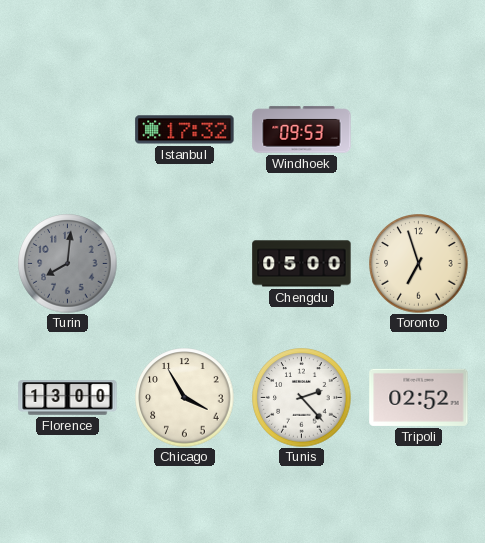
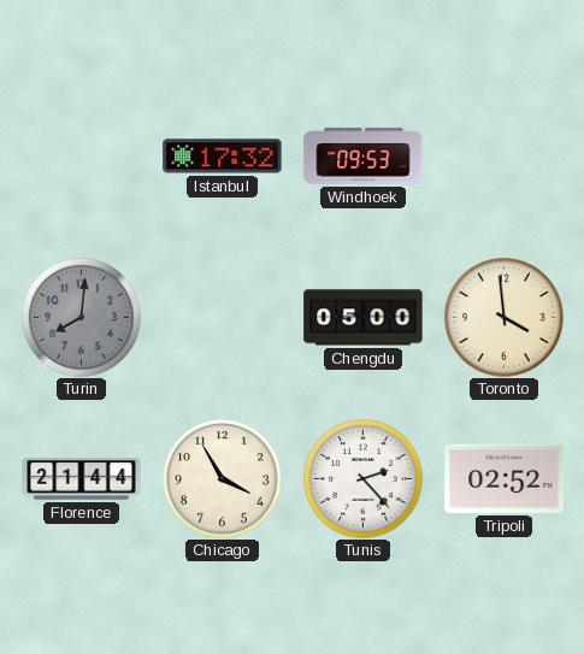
Toronto: 6:57 -> 3:59
Florence: 13:00 -> 21:44
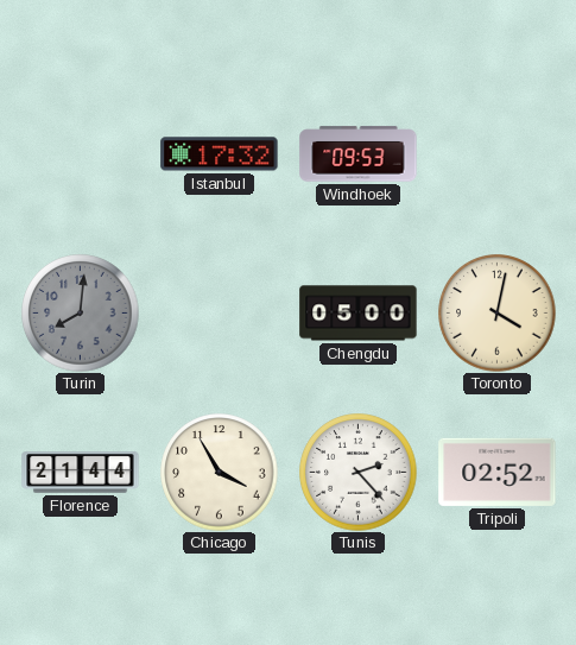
Toronto: 3:59 -> 4:02
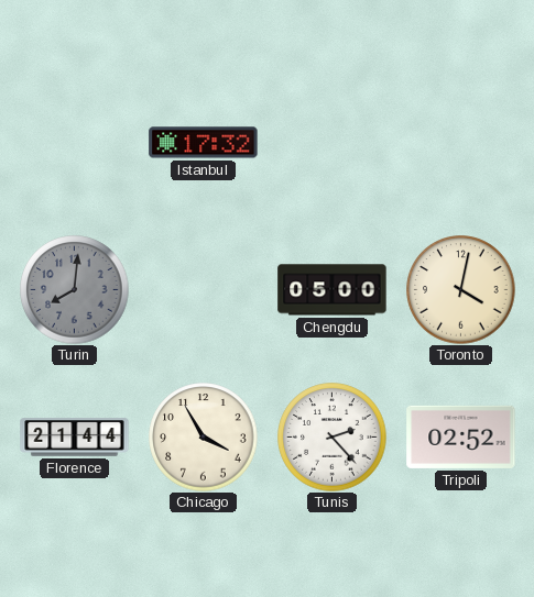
Windhoek: 09:53 -> none
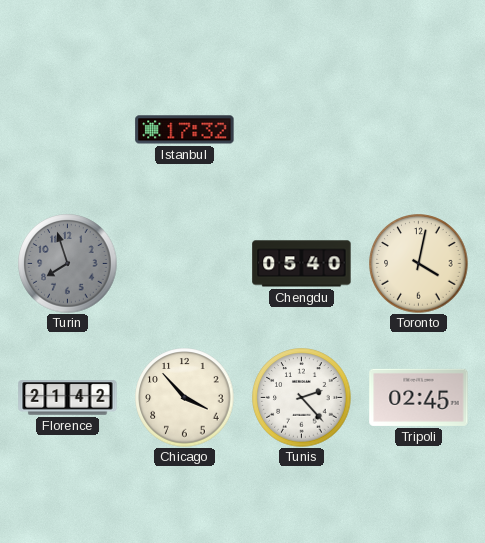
Turin: 8:01 -> 7:57
Chengdu: 05:00 -> 05:40
Florence: 21:44 -> 21:42
Chicago: 3:55 -> 3:53
Tripoli: 02:52 -> 02:45
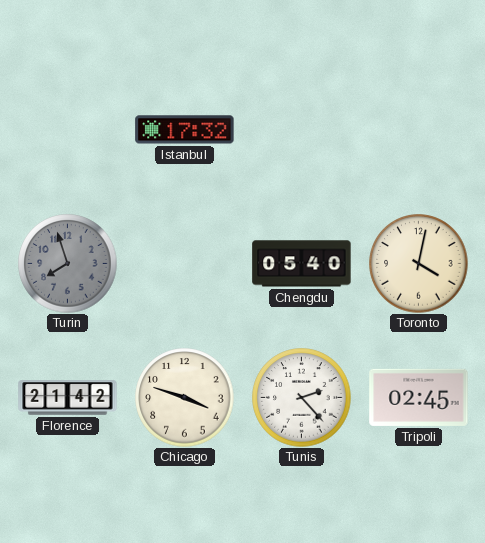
Chicago: 3:53 -> 3:48
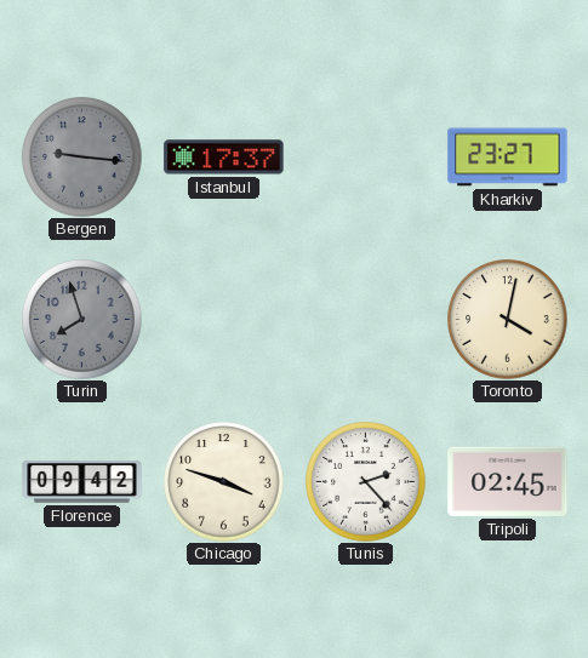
Bergen: none -> 9:16
Istanbul: 17:32 -> 17:37
Kharkiv: none -> 23:27
Chengdu: 05:40 -> none
Florence: 21:42 -> 09:42
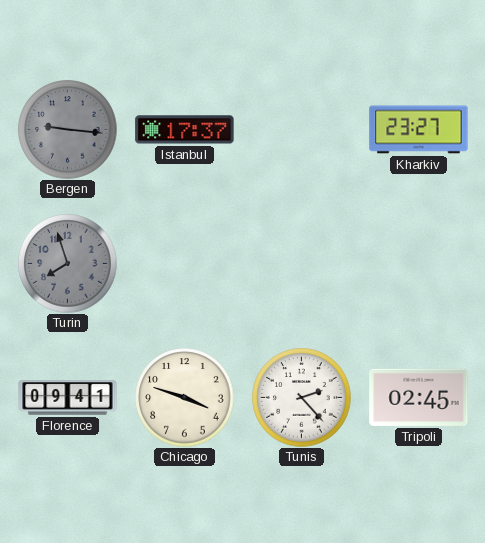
Toronto: 4:02 -> none
Florence: 09:42 -> 09:41
